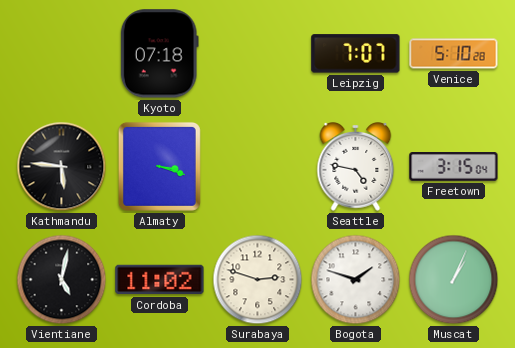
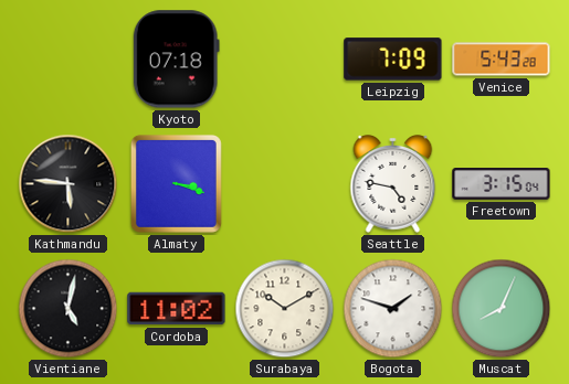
Leipzig: 7:07 -> 7:09
Venice: 5:10 -> 5:43
Surabaya: 2:48 -> 10:10
Muscat: 1:04 -> 8:04
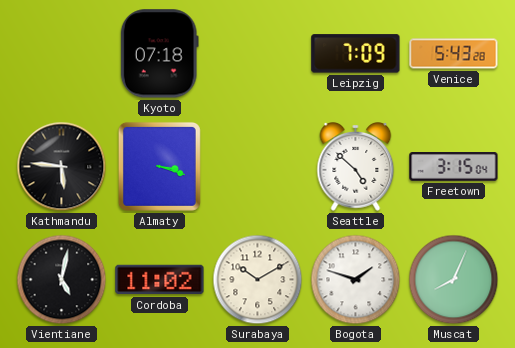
Seattle: 4:47 -> 4:52
